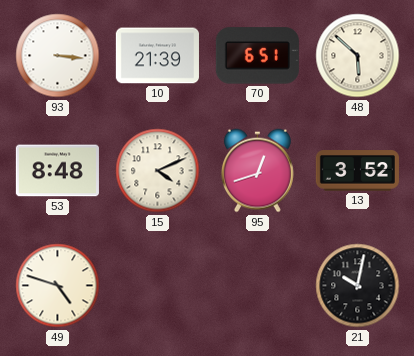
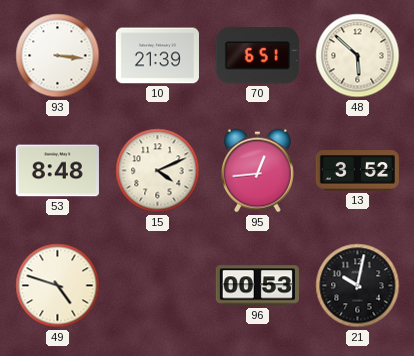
95: 12:42 -> 12:44
96: none -> 00:53
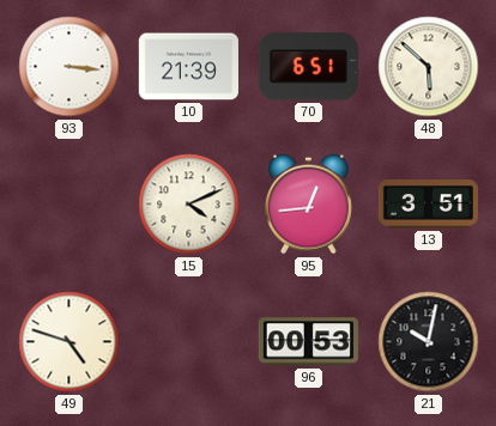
53: 8:48 -> none
13: 3:52 -> 3:51
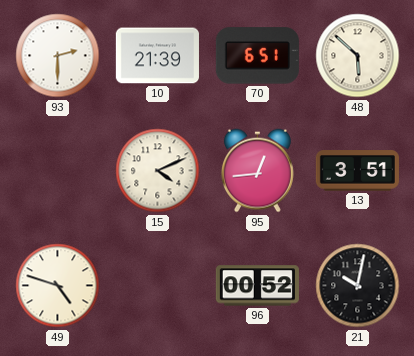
93: 3:16 -> 2:30
96: 00:53 -> 00:52
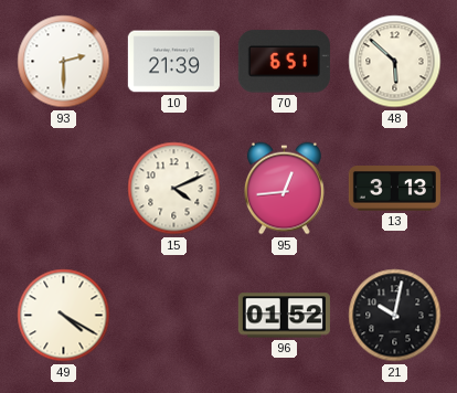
13: 3:51 -> 3:13
49: 4:48 -> 4:20
96: 00:52 -> 01:52
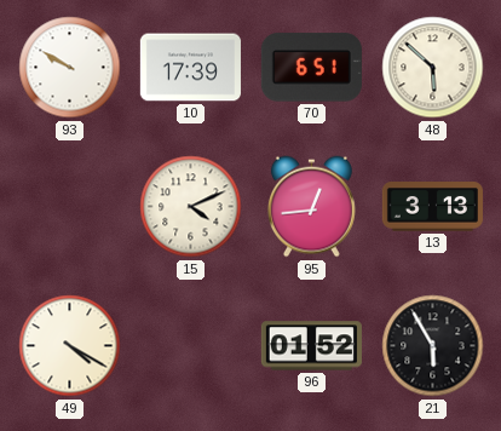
93: 2:30 -> 9:50
10: 21:39 -> 17:39
21: 10:02 -> 5:55
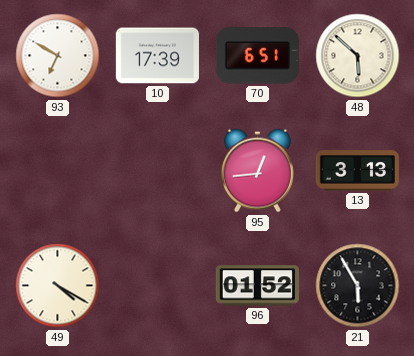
93: 9:50 -> 6:50
15: 4:11 -> none
